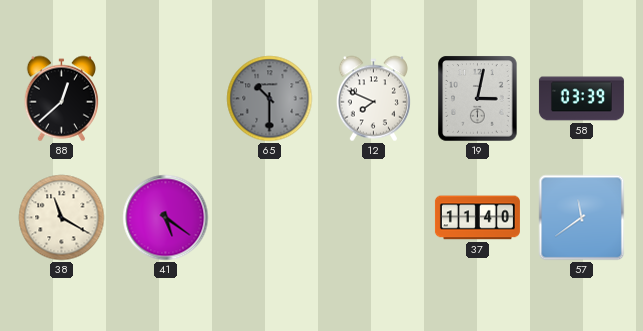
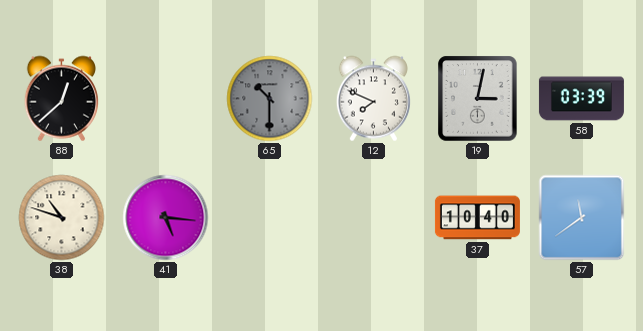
38: 11:20 -> 10:48
41: 5:21 -> 5:16
37: 11:40 -> 10:40
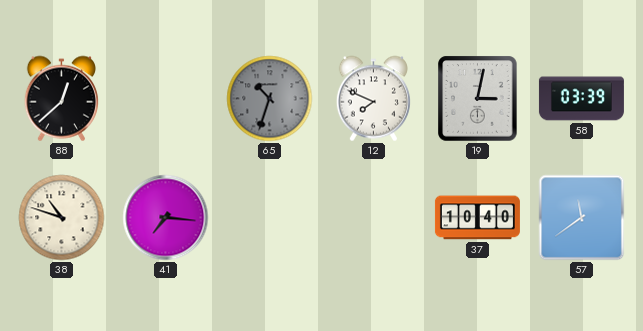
65: 10:30 -> 10:33
41: 5:16 -> 7:16
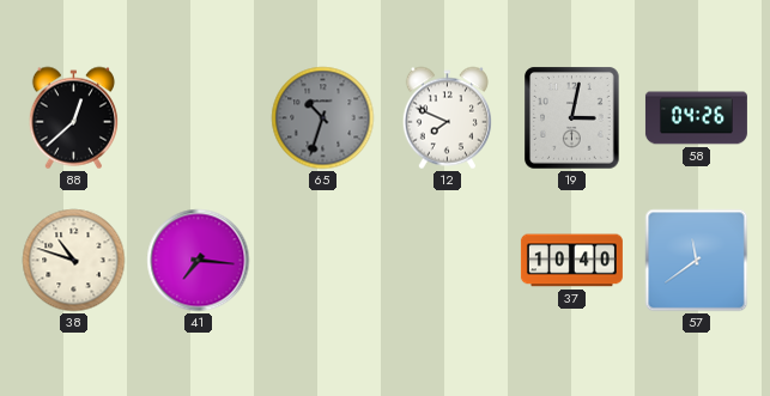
58: 03:39 -> 04:26
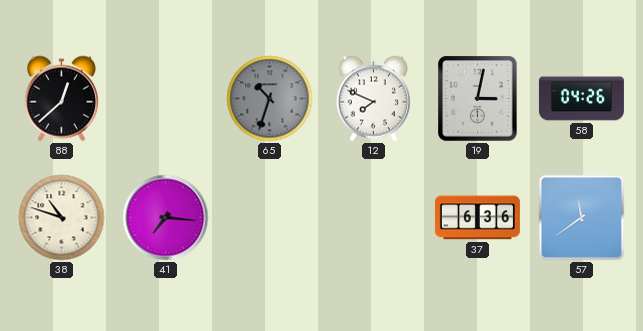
37: 10:40 -> 6:36
